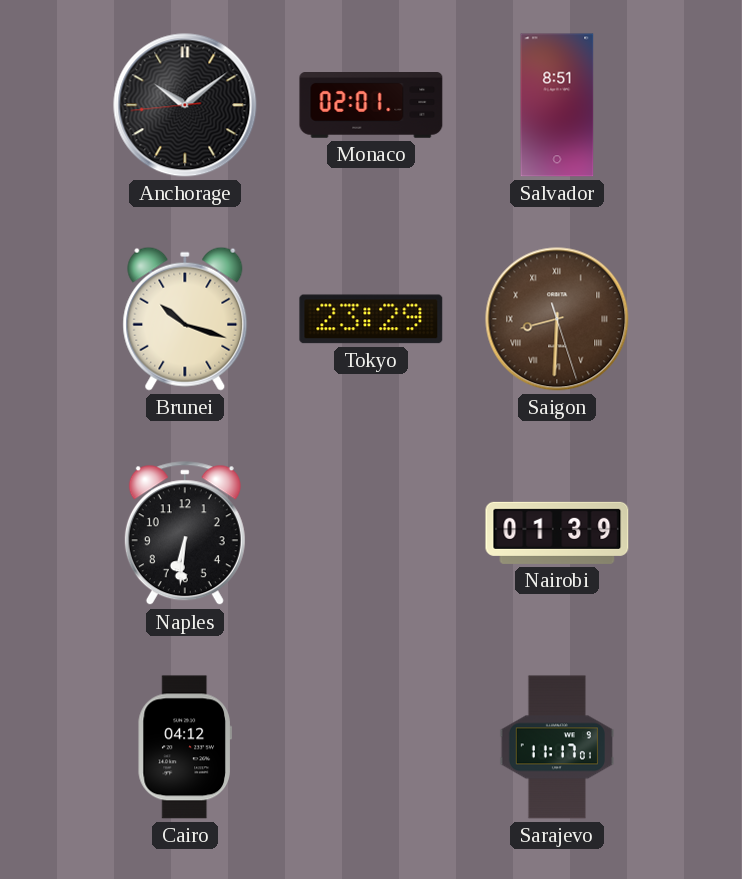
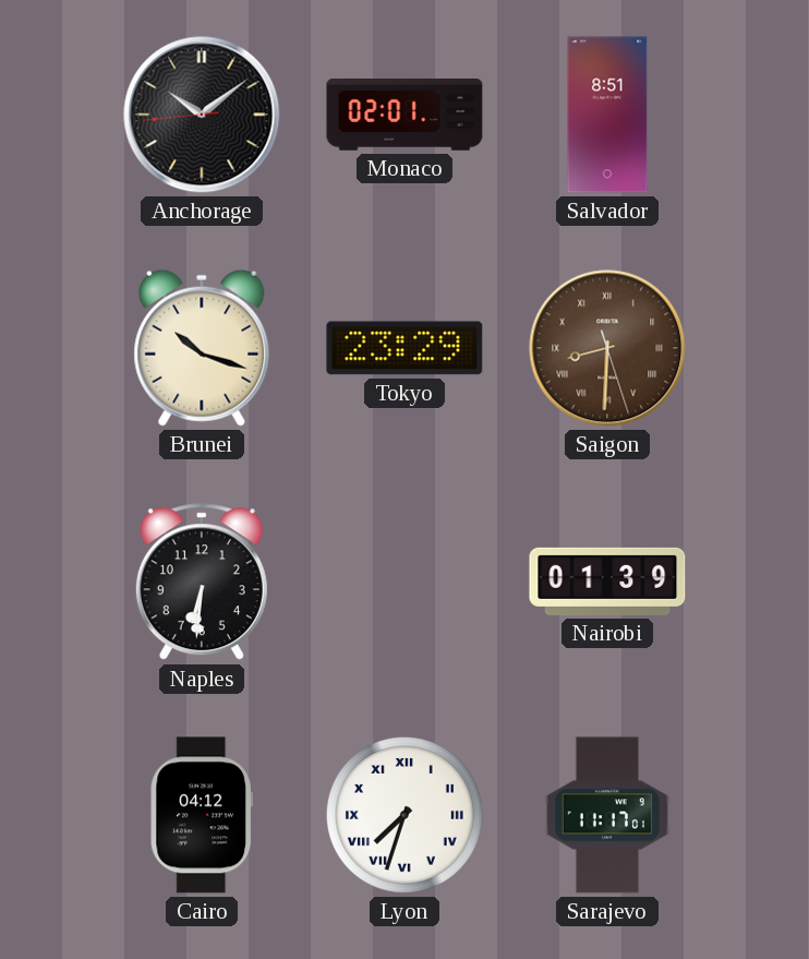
Lyon: none -> 7:33
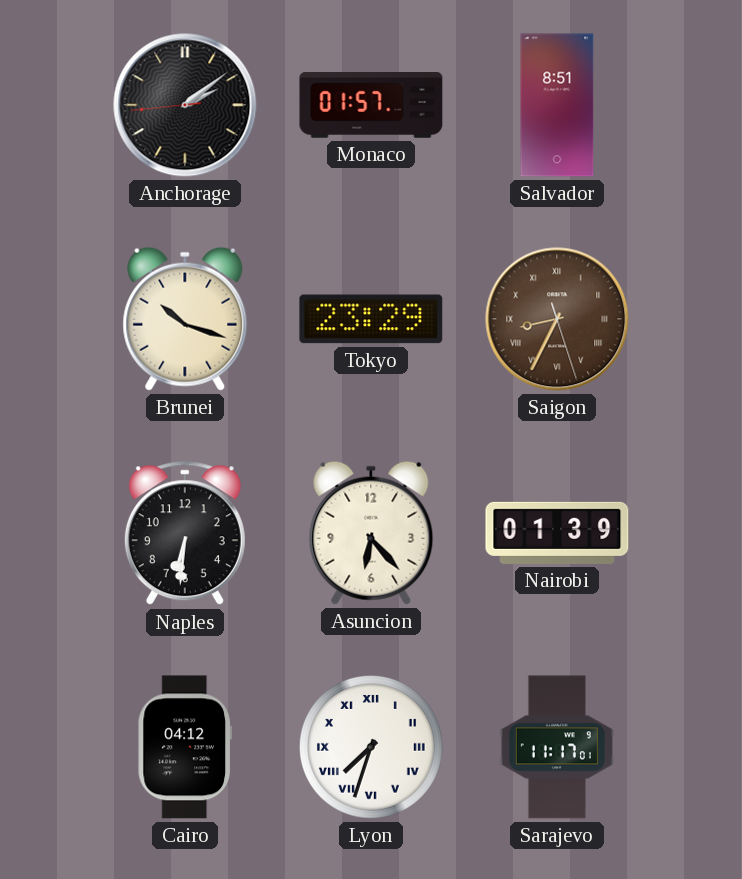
Anchorage: 10:08 -> 2:08
Monaco: 02:01 -> 01:57
Saigon: 8:30 -> 8:34
Asuncion: none -> 6:23
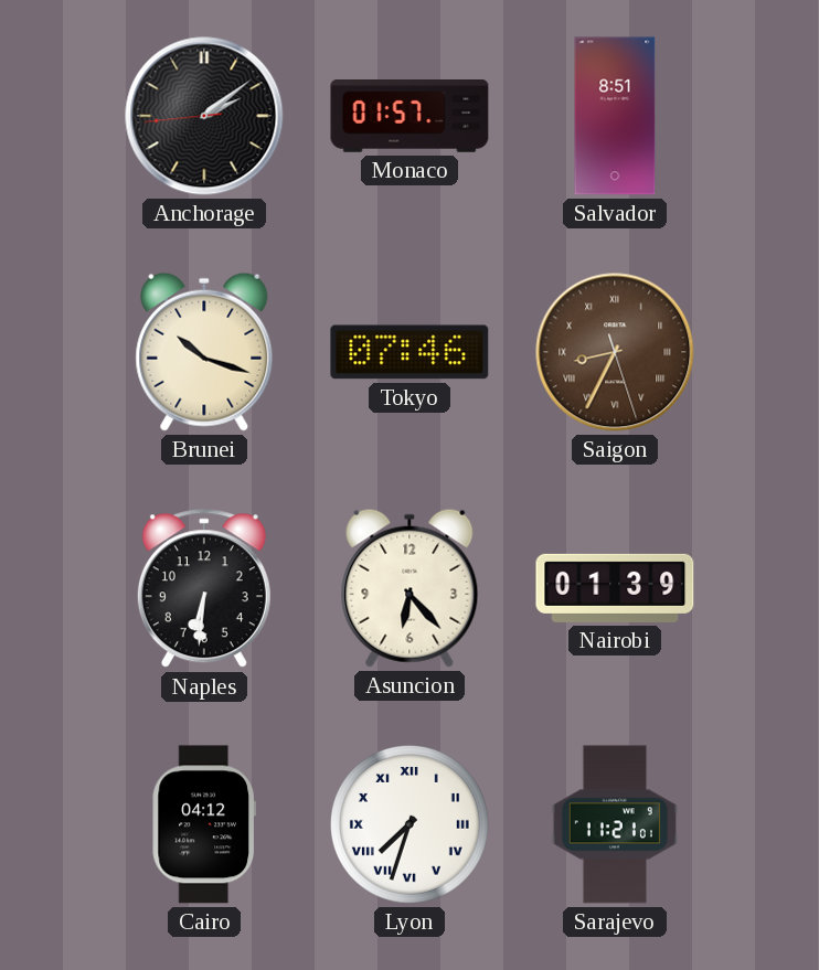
Tokyo: 23:29 -> 07:46
Sarajevo: 11:17 -> 11:21
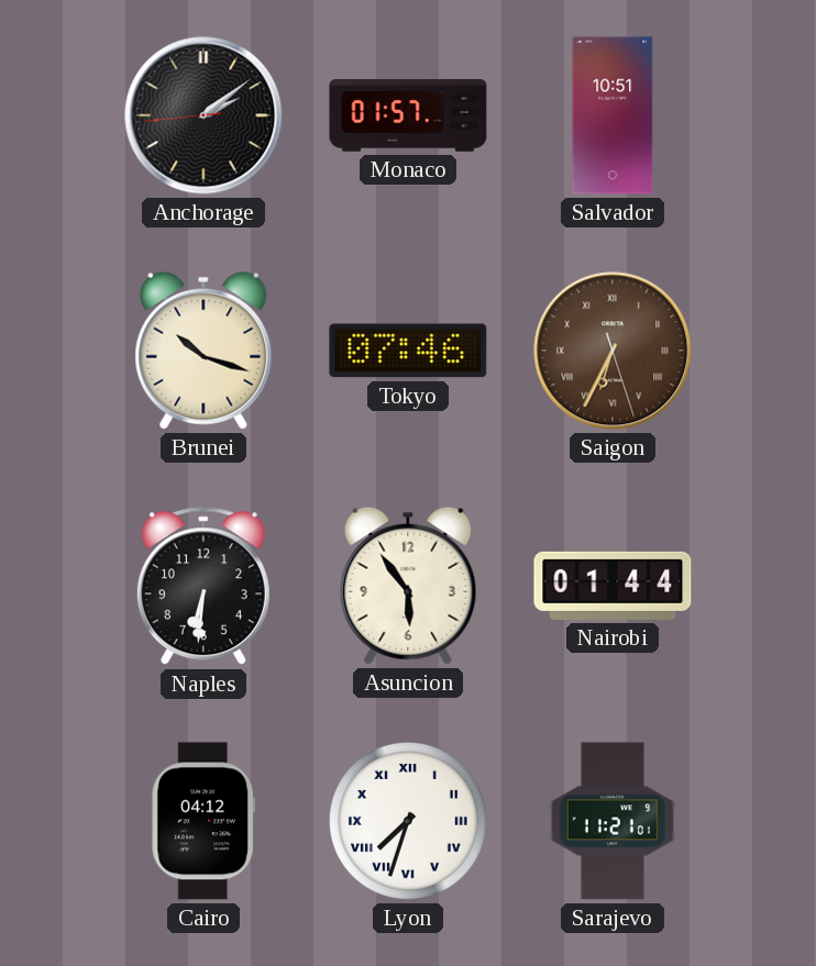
Salvador: 8:51 -> 10:51
Saigon: 8:34 -> 6:34
Asuncion: 6:23 -> 5:54
Nairobi: 01:39 -> 01:44
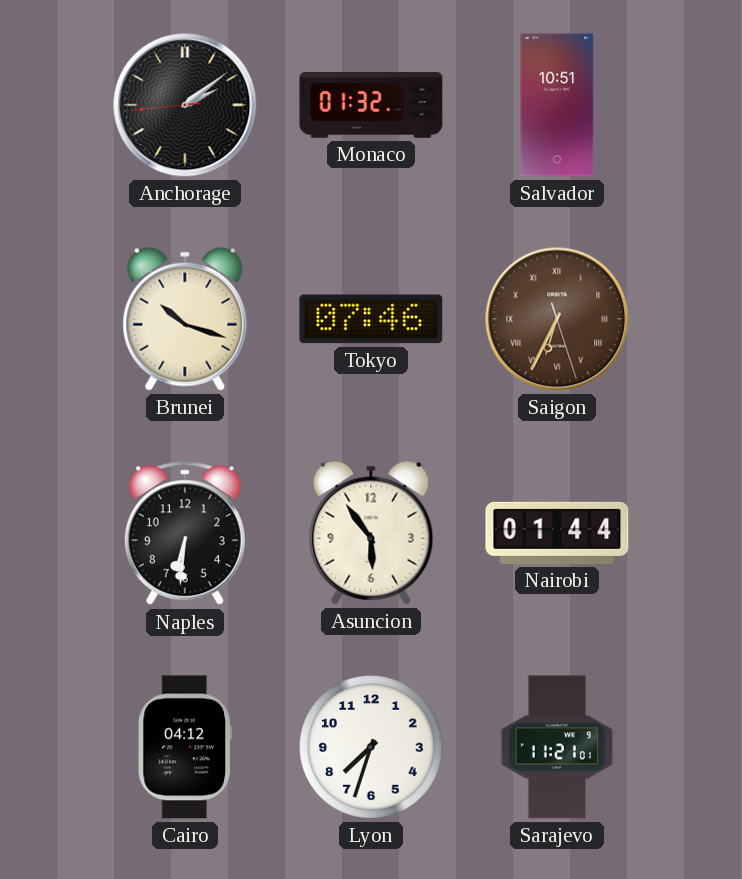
Monaco: 01:57 -> 01:32
Lyon numerals: Roman -> Arabic
